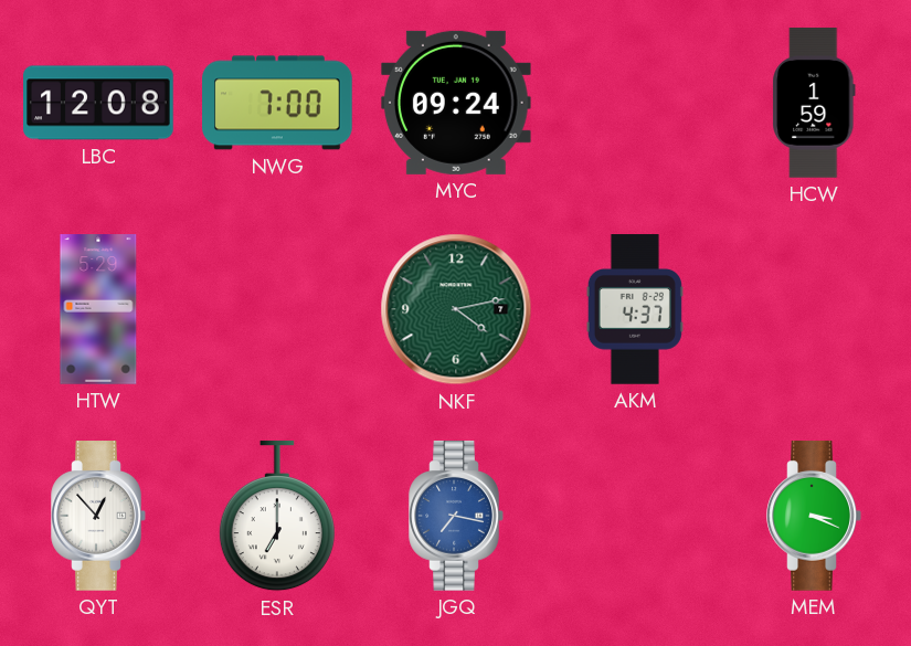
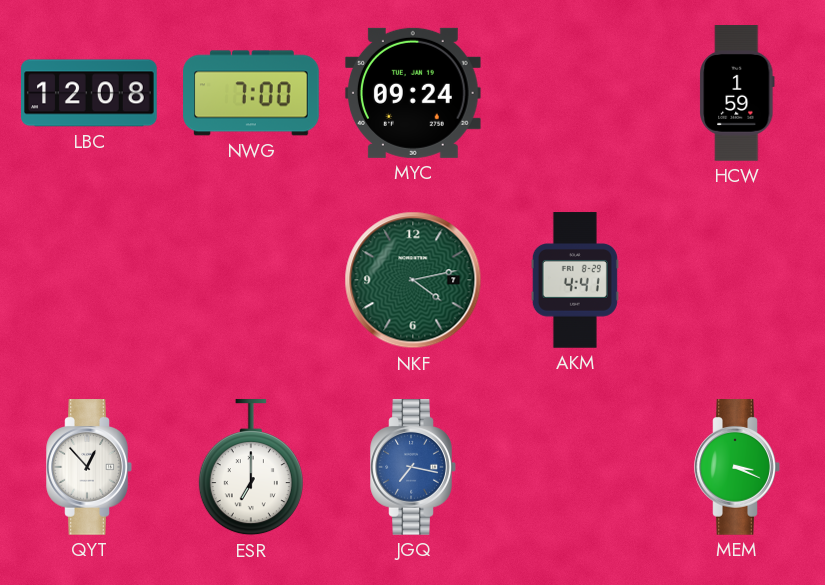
HTW: 5:29 -> none
AKM: 4:37 -> 4:41
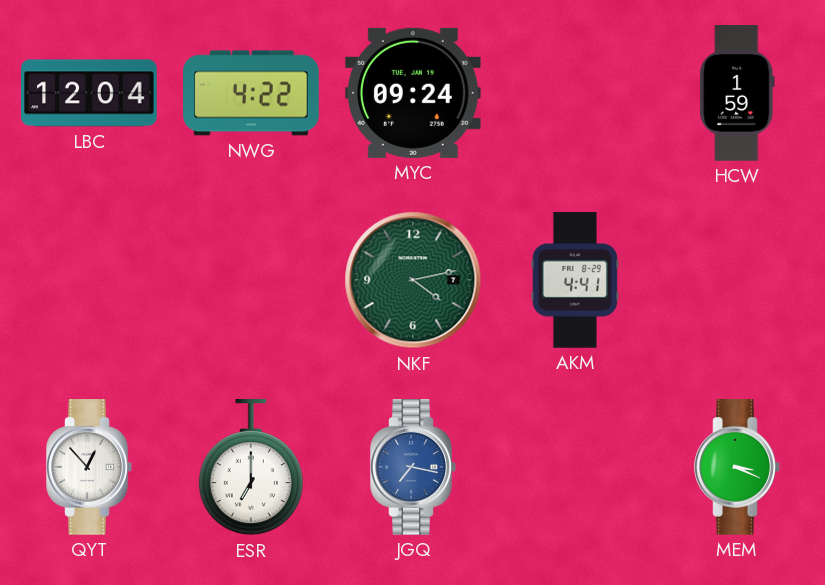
LBC: 12:08 -> 12:04
NWG: 7:00 -> 4:22
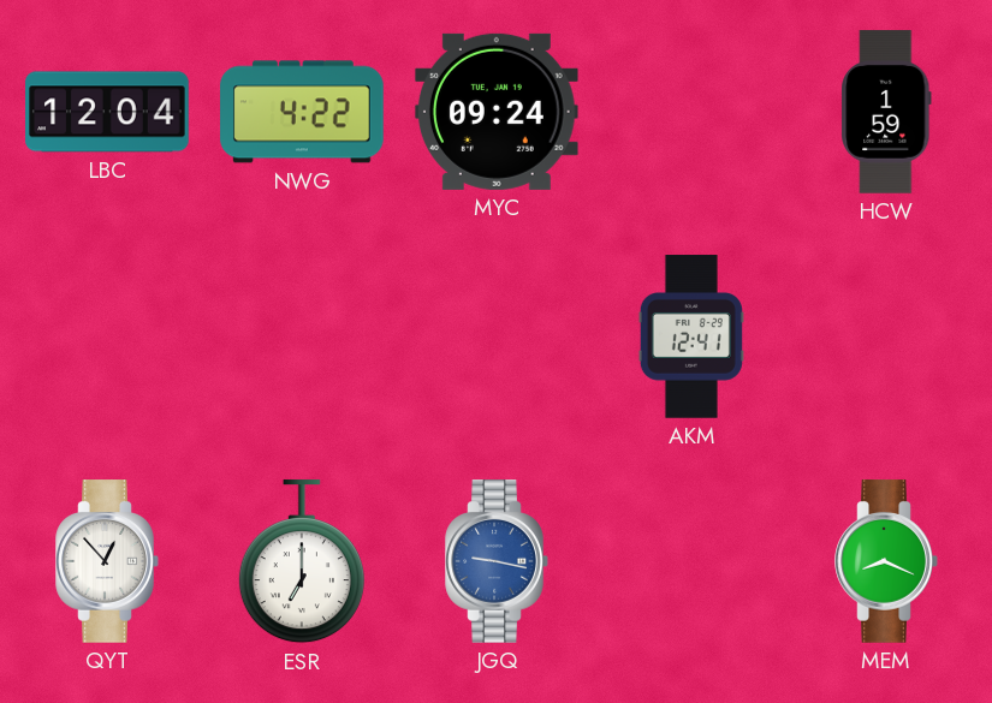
NKF: 4:13 -> none
AKM: 4:41 -> 12:41
JGQ: 7:17 -> 9:17
MEM: 3:19 -> 8:19
